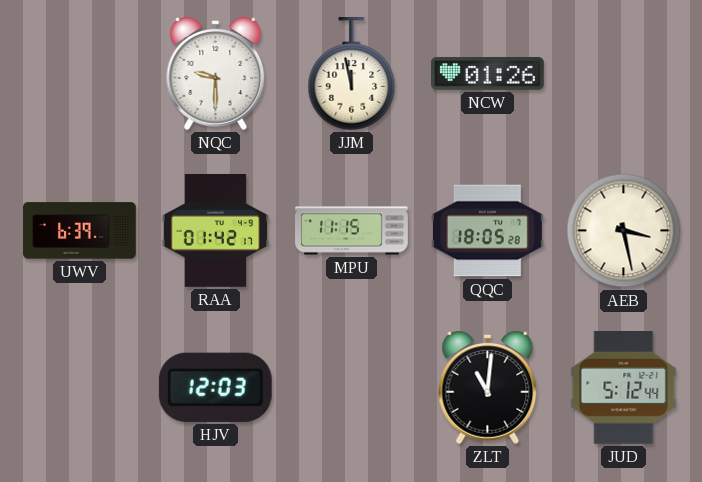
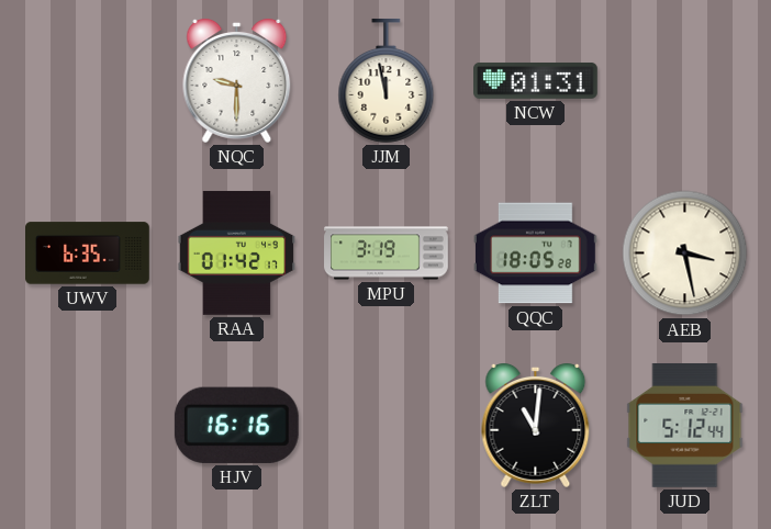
NCW: 01:26 -> 01:31
UWV: 6:39 -> 6:35
MPU: 11:15 -> 3:19
HJV: 12:03 -> 16:16
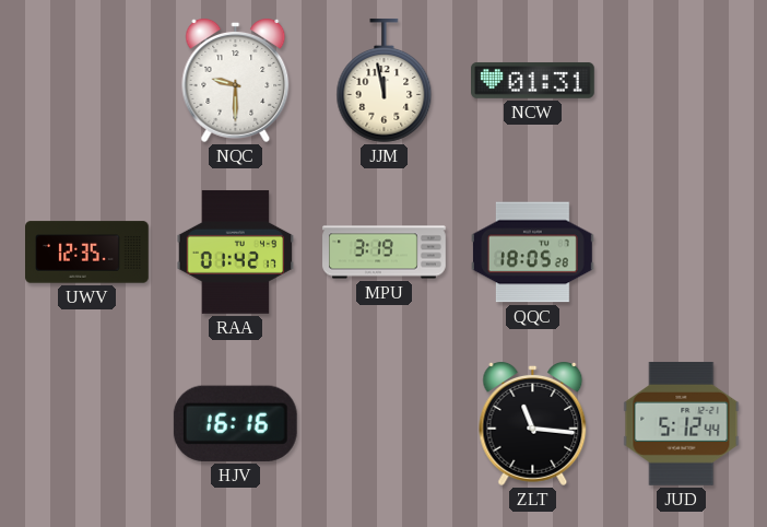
UWV: 6:35 -> 12:35
AEB: 3:28 -> none
ZLT: 11:01 -> 11:16
